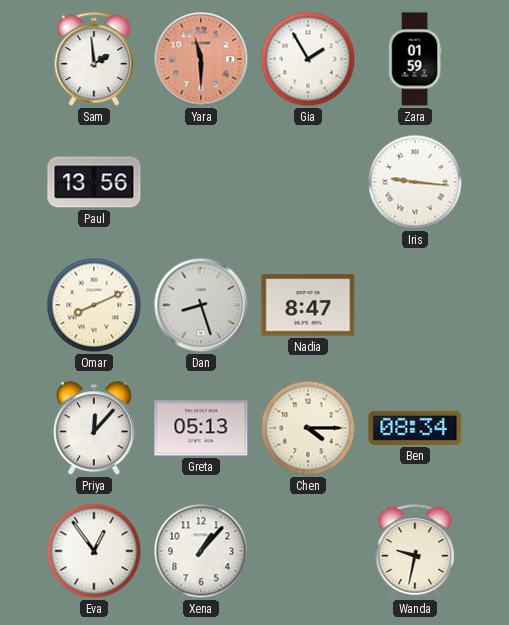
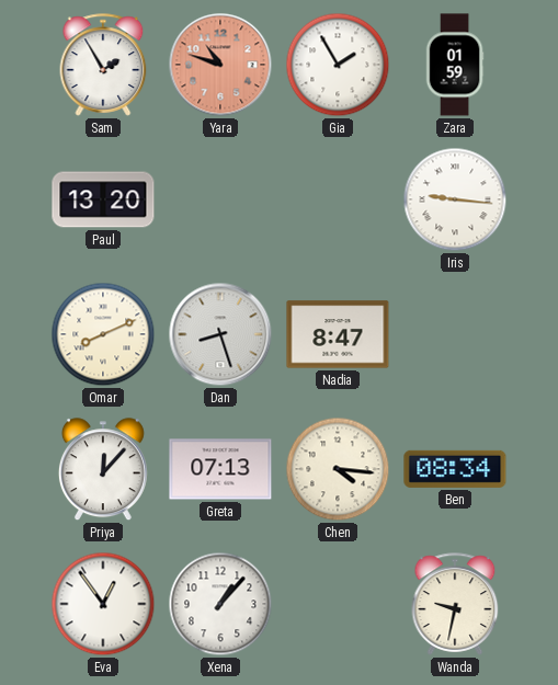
Sam: 1:59 -> 1:55
Yara: 11:30 -> 10:48
Paul: 13:56 -> 13:20
Greta: 05:13 -> 07:13
Chen: 4:15 -> 4:16
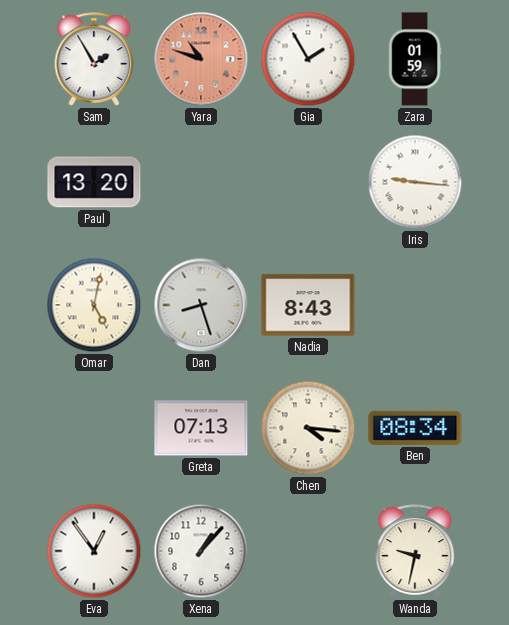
Omar: 8:11 -> 5:02
Nadia: 8:47 -> 8:43
Priya: 12:07 -> none
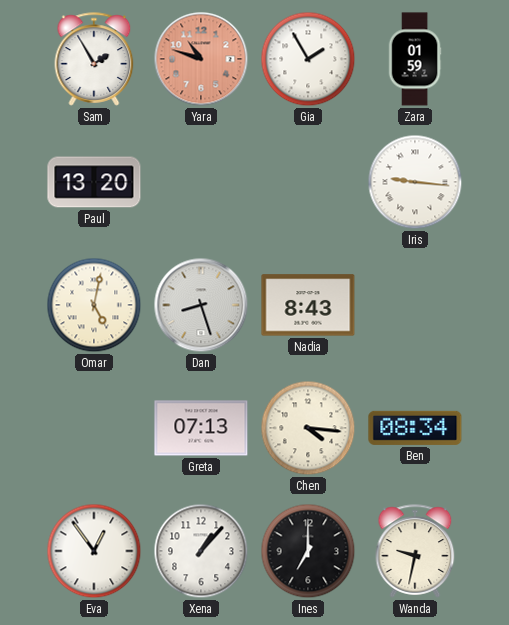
Ines: none -> 7:00
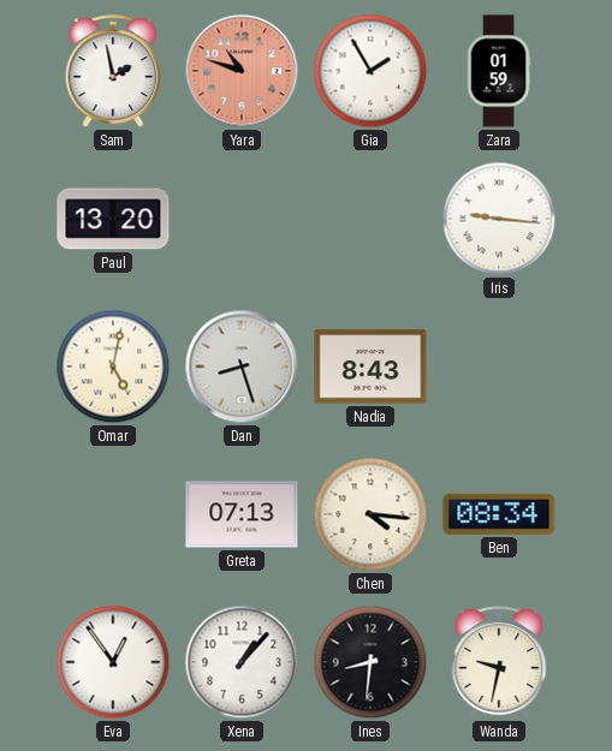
Sam: 1:55 -> 1:58
Ines: 7:00 -> 8:31
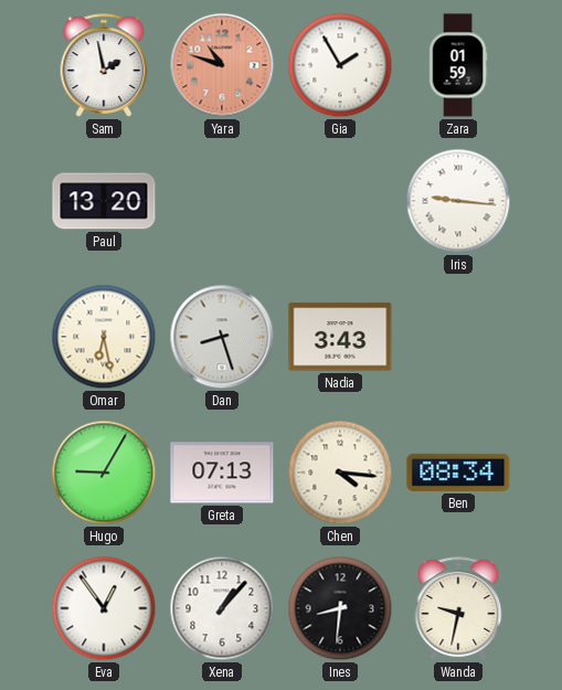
Omar: 5:02 -> 6:28
Nadia: 8:43 -> 3:43
Hugo: none -> 9:05
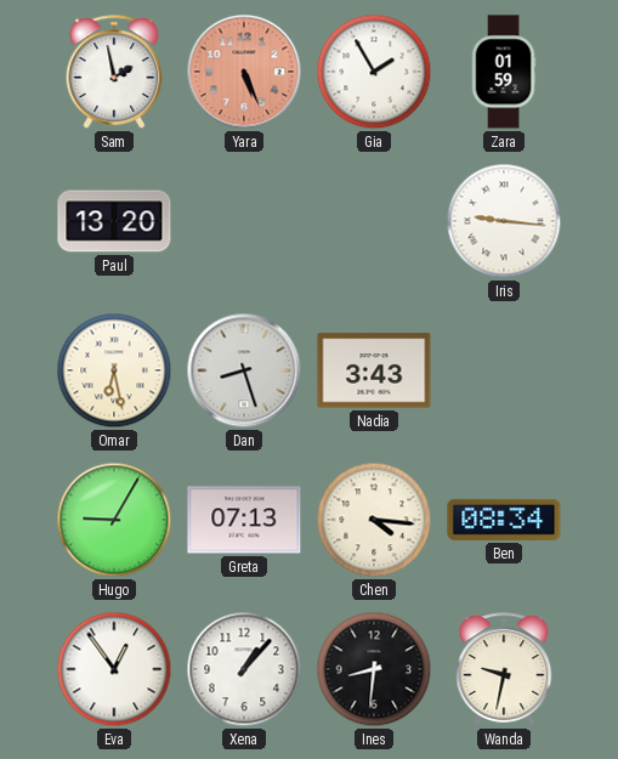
Yara: 10:48 -> 5:26
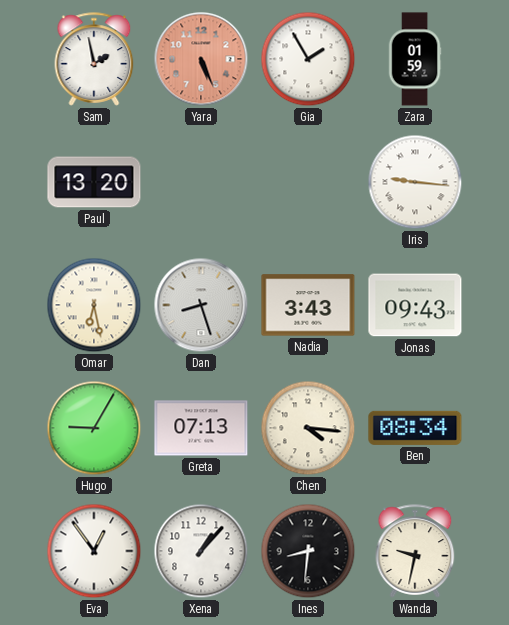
Jonas: none -> 09:43
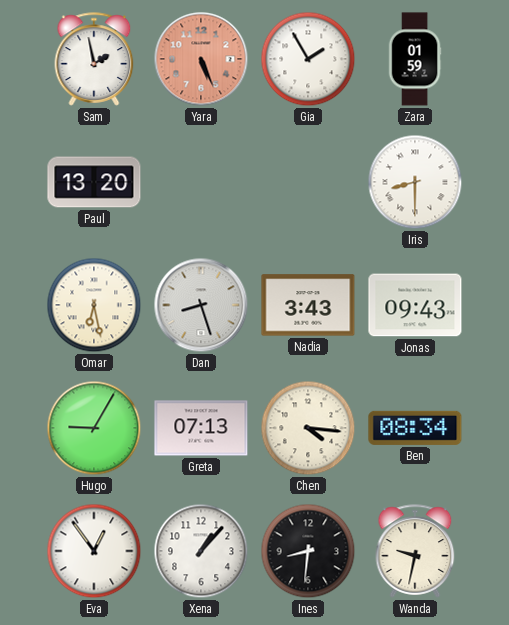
Iris: 9:16 -> 8:30
